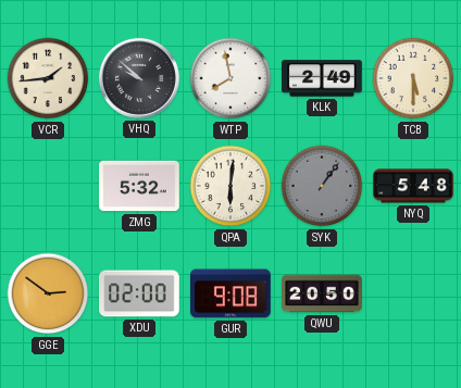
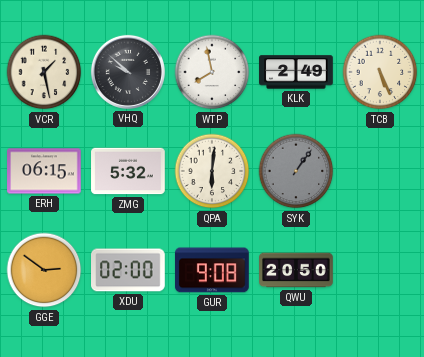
VCR: 1:44 -> 1:28
TCB: 5:30 -> 5:26
ERH: none -> 06:15
NYQ: 5:48 -> none
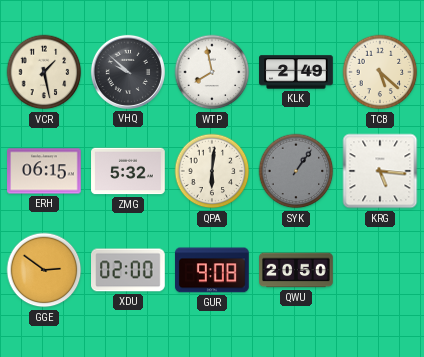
TCB: 5:26 -> 5:22
KRG: none -> 5:16
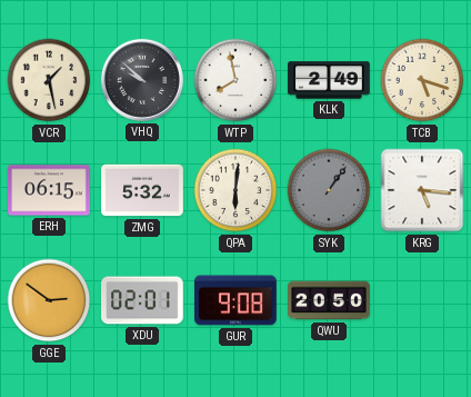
TCB: 5:22 -> 5:18
XDU: 02:00 -> 02:01
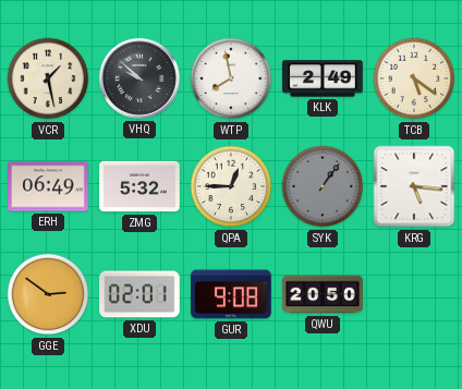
TCB: 5:18 -> 5:21
ERH: 06:15 -> 06:49
QPA: 6:01 -> 12:45
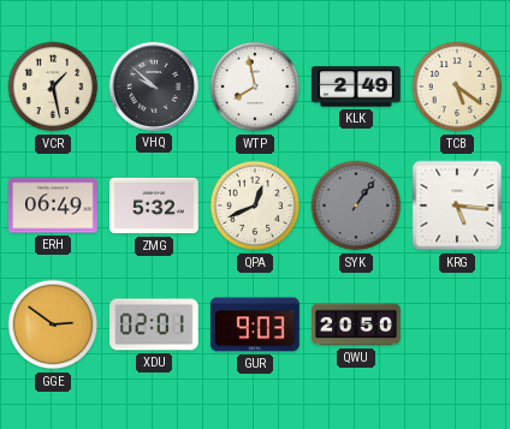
QPA: 12:45 -> 12:41
GUR: 9:08 -> 9:03
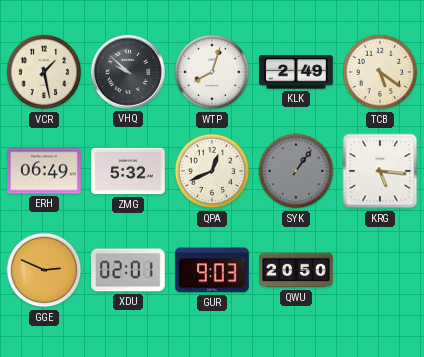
WTP: 7:58 -> 8:03
GGE: 2:51 -> 2:49
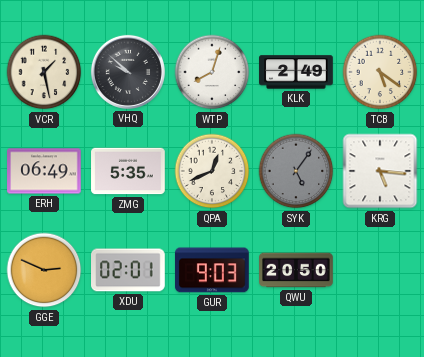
ZMG: 5:32 -> 5:35
SYK: 1:06 -> 5:06
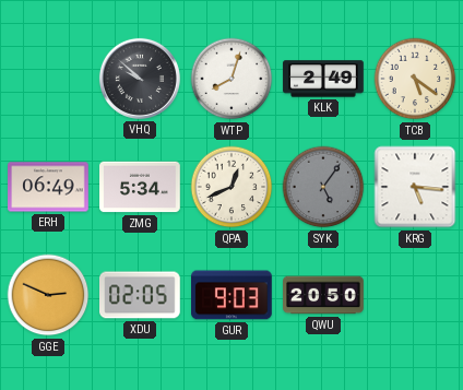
VCR: 1:28 -> none
ZMG: 5:35 -> 5:34
XDU: 02:01 -> 02:05
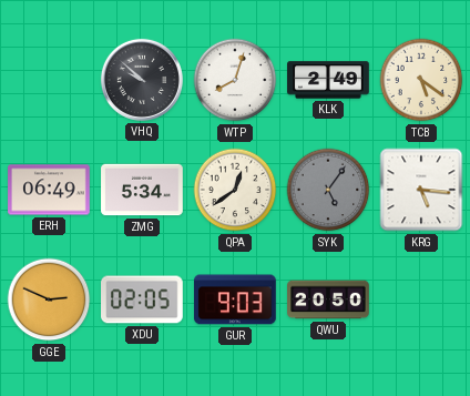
QPA: 12:41 -> 12:39
